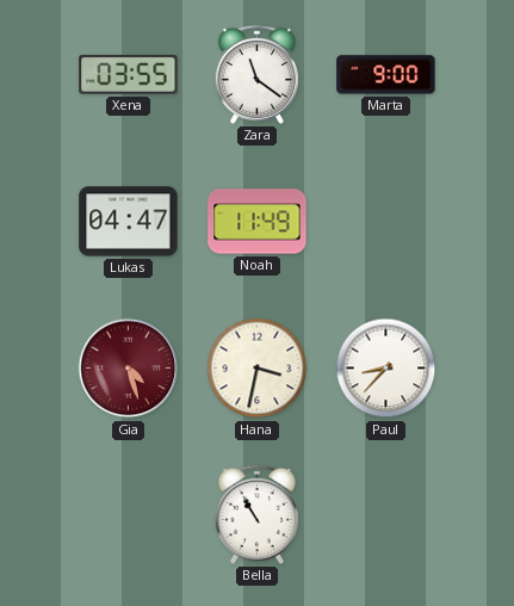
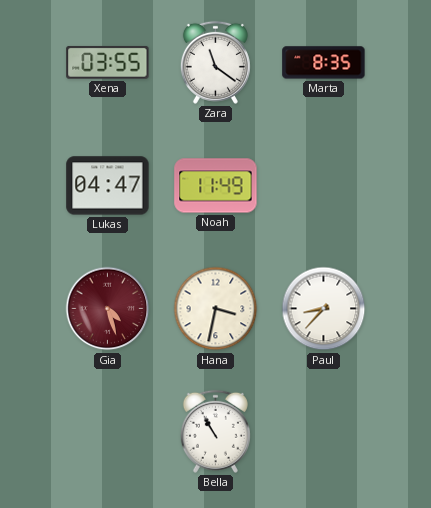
Marta: 9:00 -> 8:35
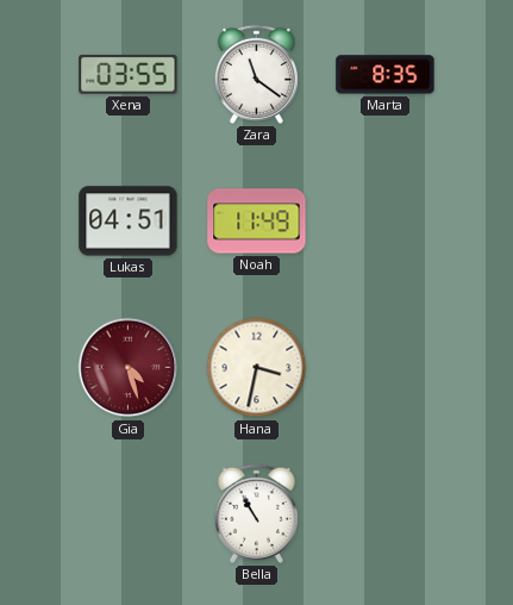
Lukas: 04:47 -> 04:51
Paul: 8:37 -> none
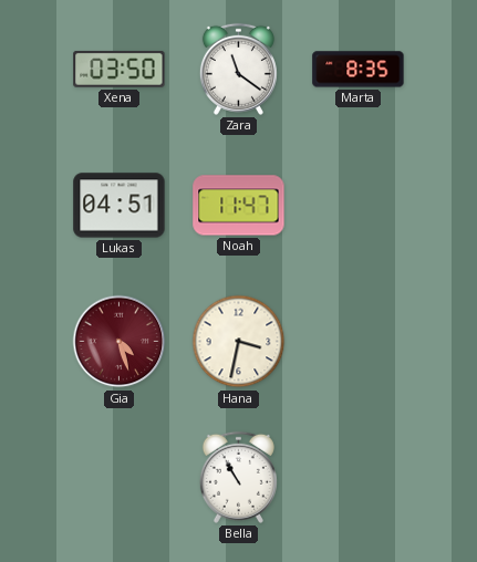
Xena: 03:55 -> 03:50
Noah: 11:49 -> 11:47
